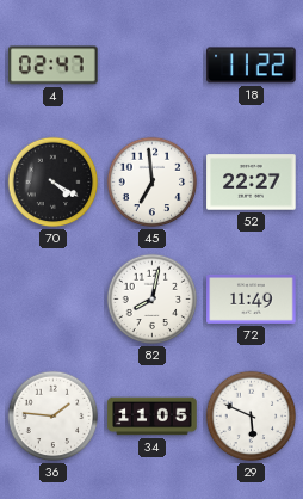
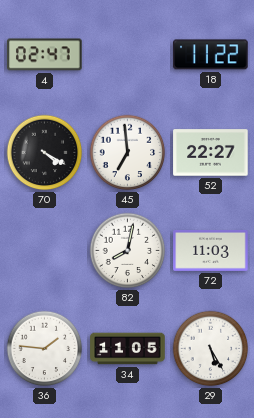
72: 11:49 -> 11:03
29: 5:49 -> 5:25
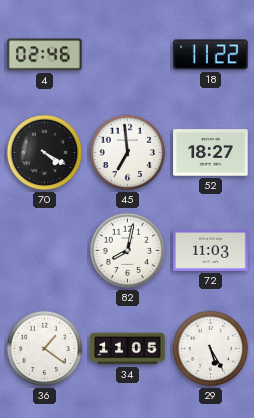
4: 02:47 -> 02:46
52: 22:27 -> 18:27
36: 1:46 -> 1:21
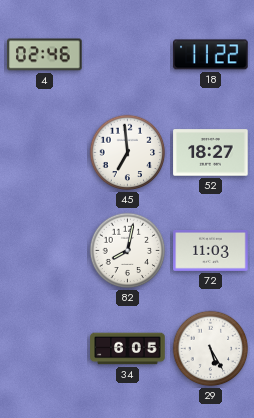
70: 4:20 -> none
36: 1:21 -> none
34: 11:05 -> 6:05
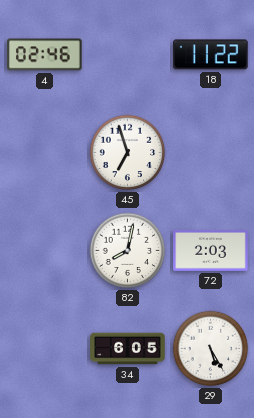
45: 6:59 -> 6:57
52: 18:27 -> none
72: 11:03 -> 2:03
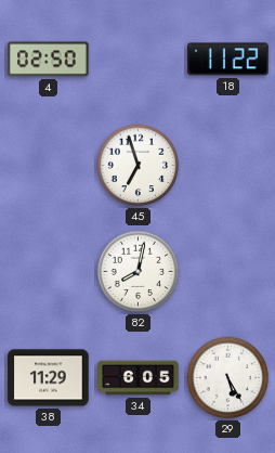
4: 02:46 -> 02:50
72: 2:03 -> none
38: none -> 11:29
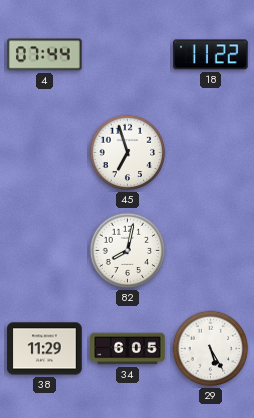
4: 02:50 -> 07:44
